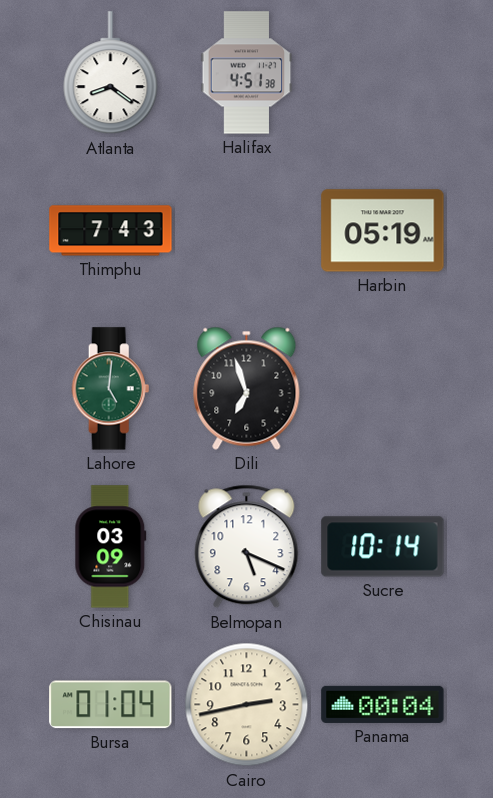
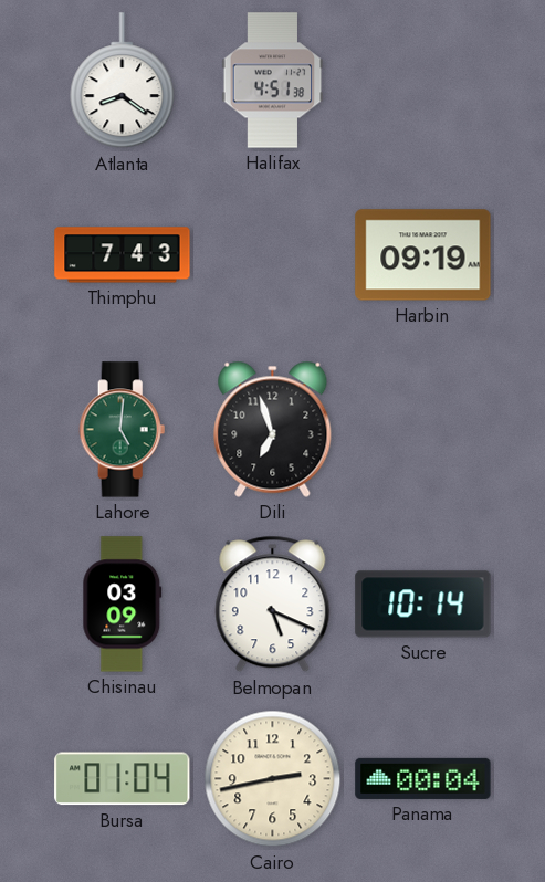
Harbin: 05:19 -> 09:19
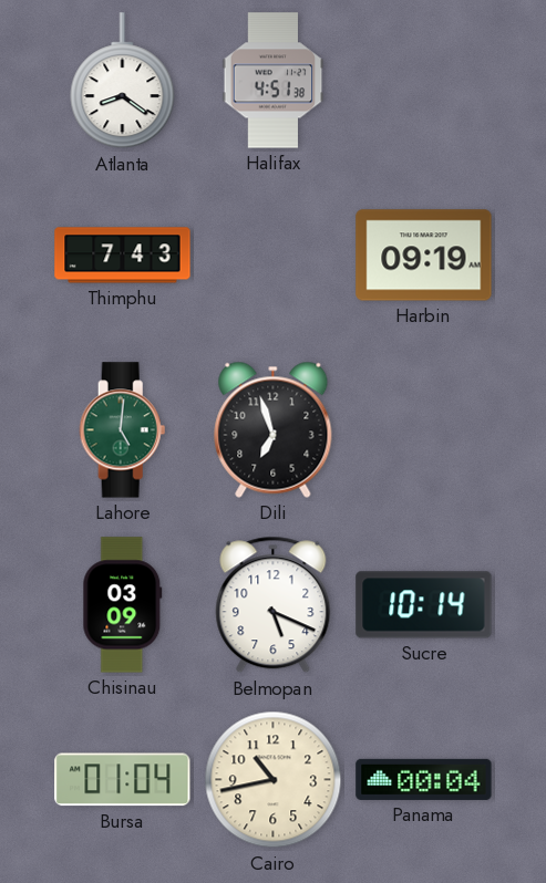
Cairo: 2:43 -> 10:43
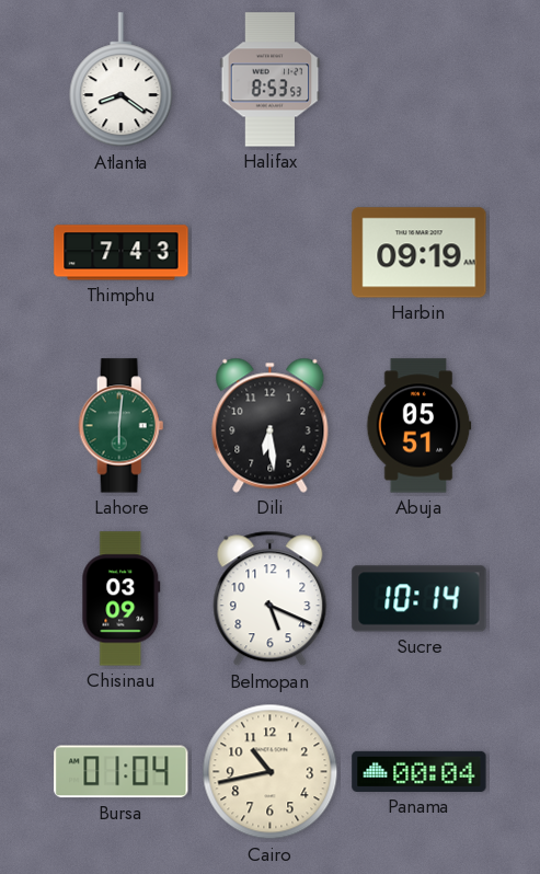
Halifax: 4:51 -> 8:53
Lahore: 5:01 -> 6:01
Dili: 6:57 -> 6:29
Abuja: none -> 05:51
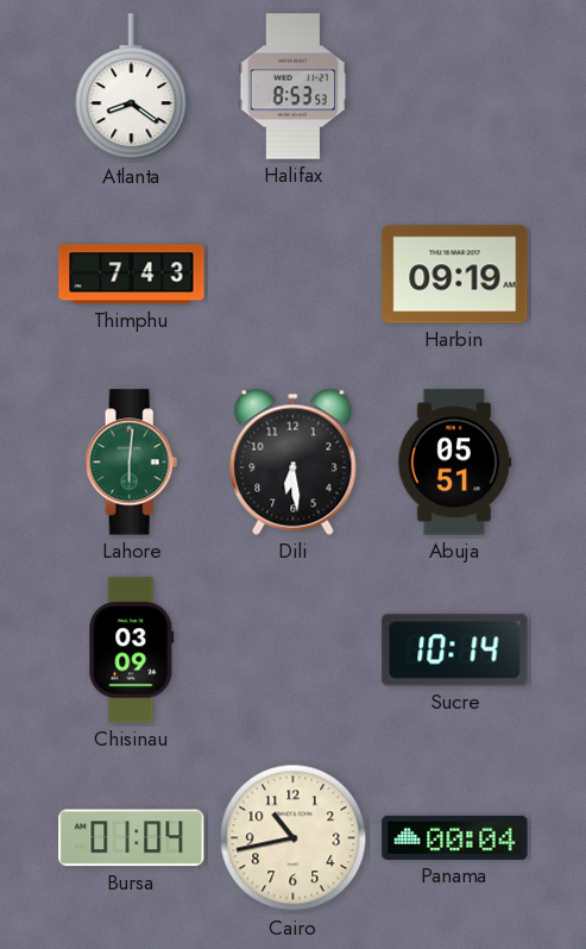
Belmopan: 5:19 -> none
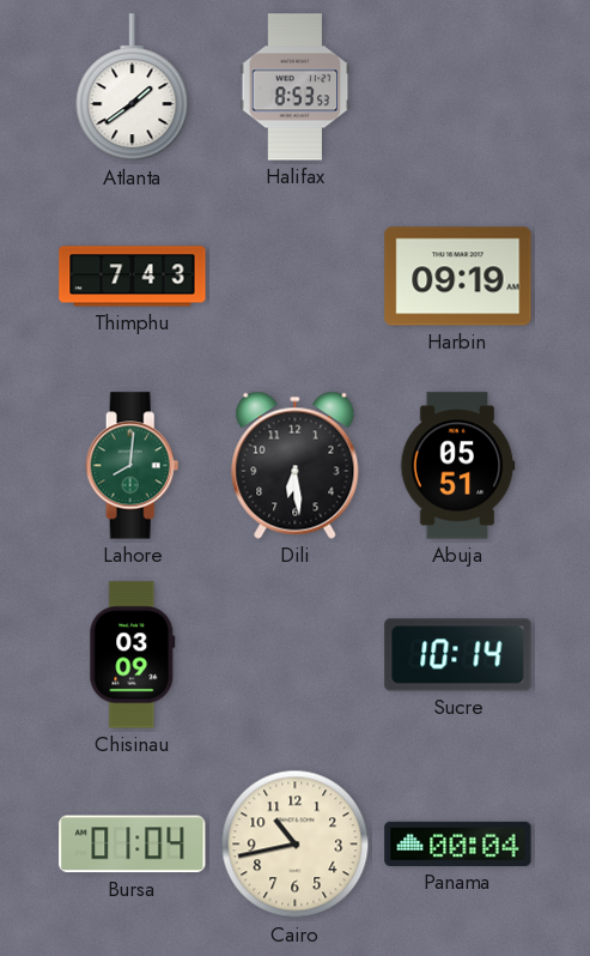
Atlanta: 8:21 -> 1:39
Lahore: 6:01 -> 8:01
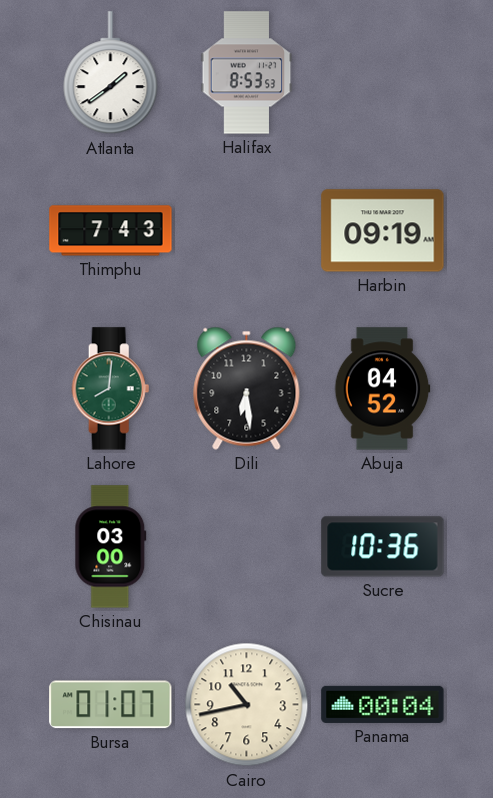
Abuja: 05:51 -> 04:52
Chisinau: 03:09 -> 03:00
Sucre: 10:14 -> 10:36
Bursa: 01:04 -> 01:07
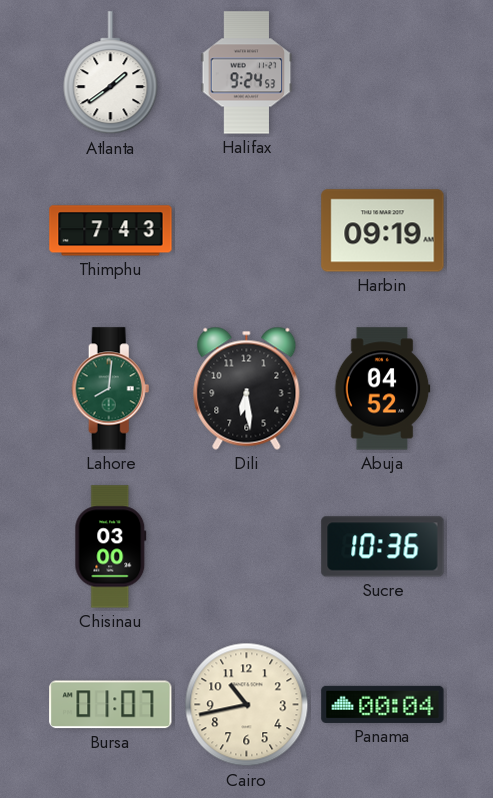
Halifax: 8:53 -> 9:24
